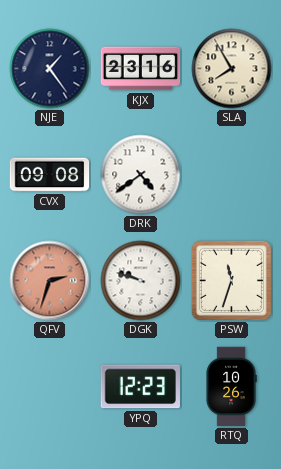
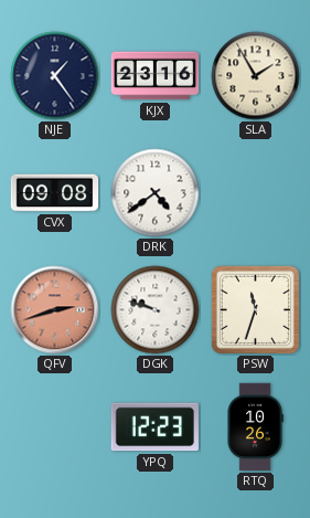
SLA: 7:55 -> 1:55
QFV: 2:33 -> 2:42
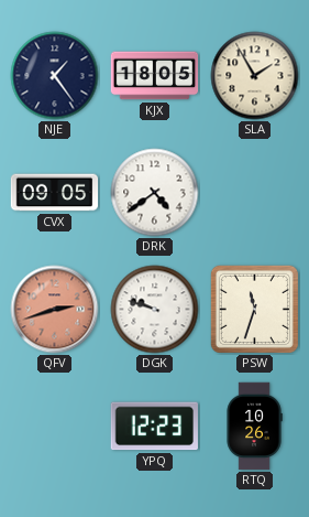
KJX: 23:16 -> 18:05
CVX: 09:08 -> 09:05
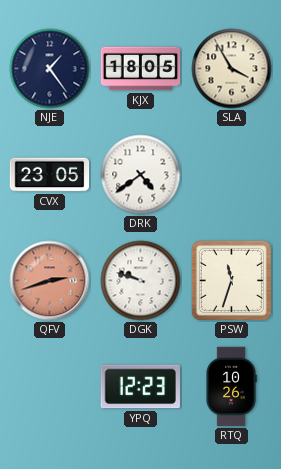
SLA: 1:55 -> 3:55
CVX: 09:05 -> 23:05
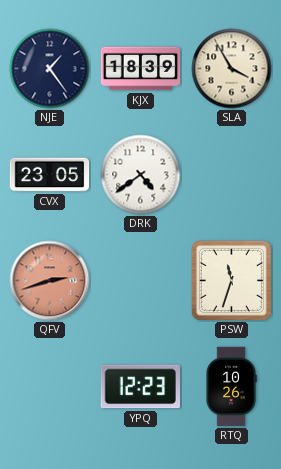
KJX: 18:05 -> 18:39
DGK: 9:48 -> none
